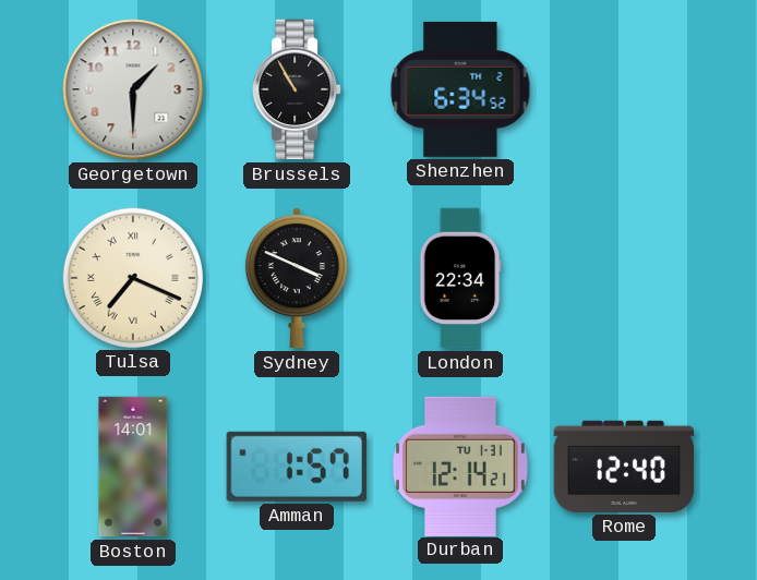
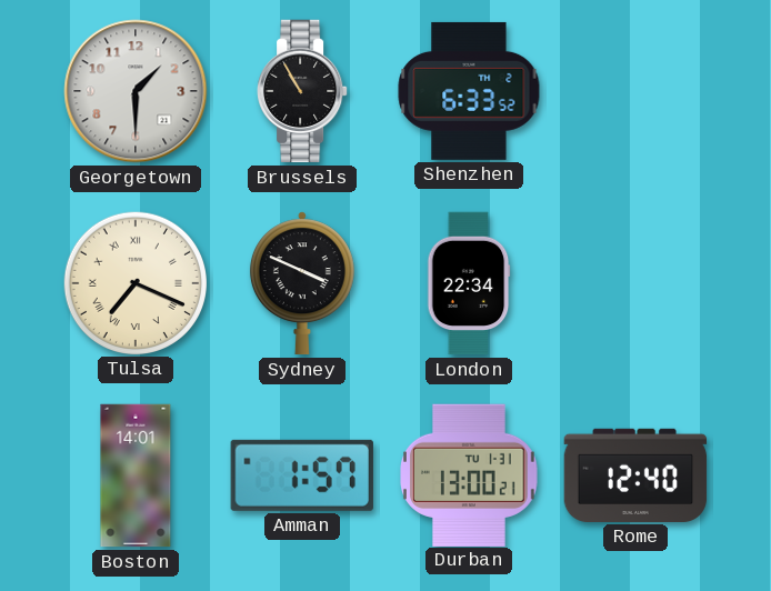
Shenzhen: 6:34 -> 6:33
Durban: 12:14 -> 13:00
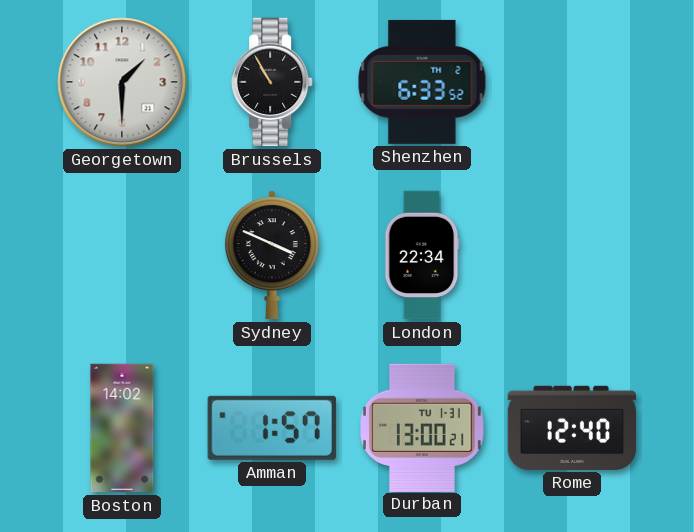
Tulsa: 7:19 -> none
Boston: 14:01 -> 14:02
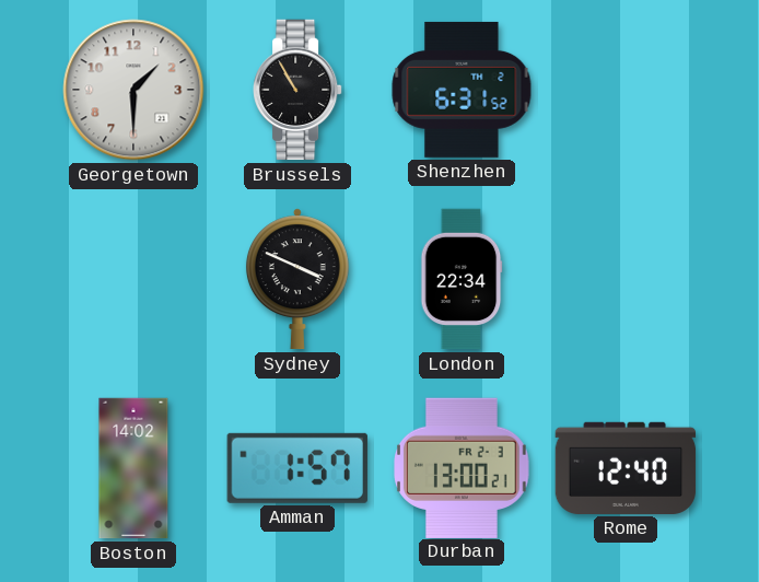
Shenzhen: 6:33 -> 6:31
Durban date: TU 1-31 -> FR 2-3
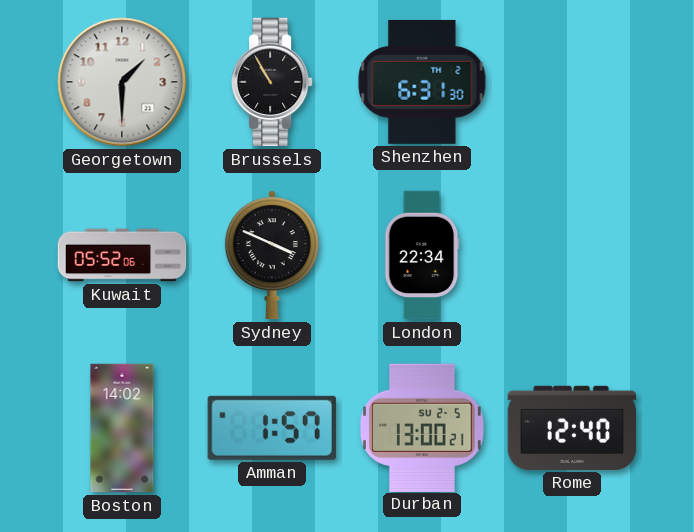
Shenzhen: 6:31:52 -> 6:31:30
Kuwait: none -> 05:52
Durban date: FR 2-3 -> SU 2-5
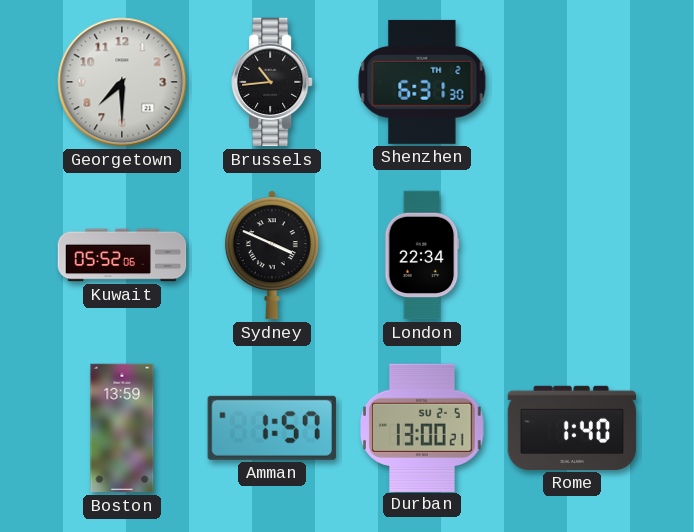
Georgetown: 1:30 -> 7:30
Brussels: 10:55 -> 10:44
Boston: 14:02 -> 13:59
Rome: 12:40 -> 1:40
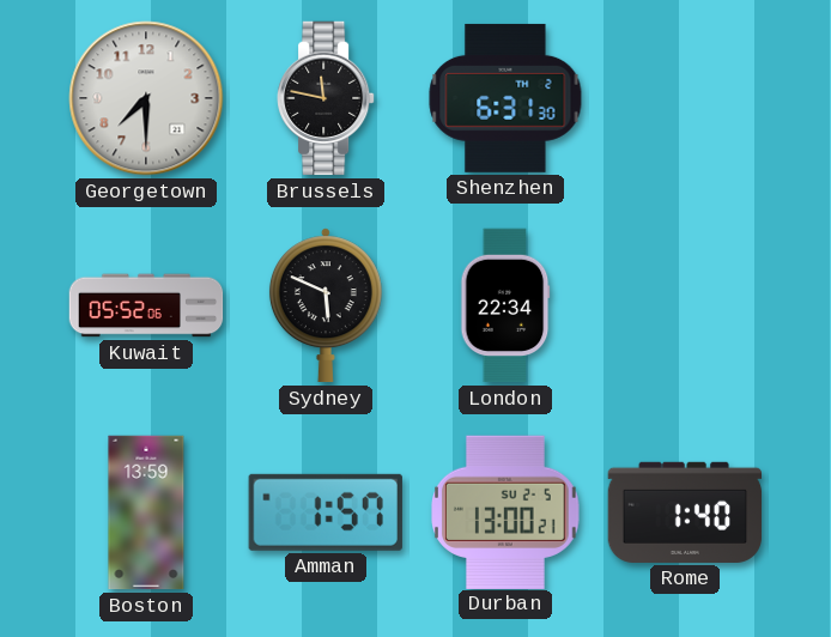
Brussels: 10:44 -> 11:47
Sydney: 3:49 -> 5:49
